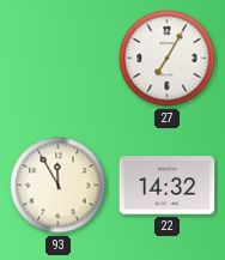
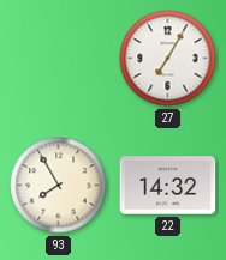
93: 11:55 -> 7:55
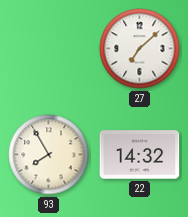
27: 7:05 -> 7:08
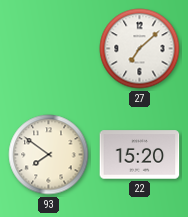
93: 7:55 -> 7:51
22: 14:32 -> 15:20
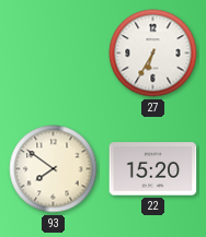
27: 7:08 -> 6:35
